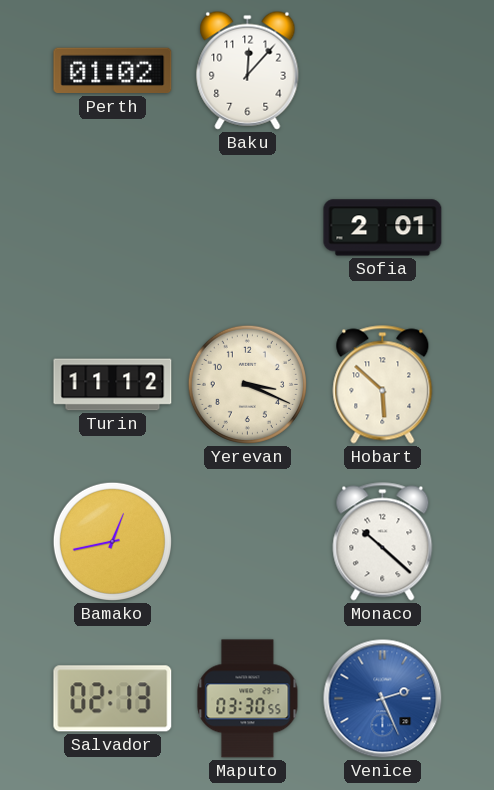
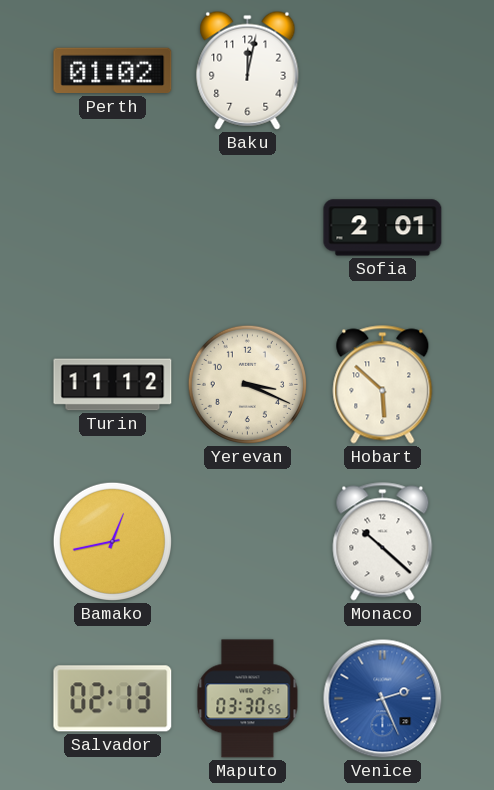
Baku: 12:07 -> 12:02
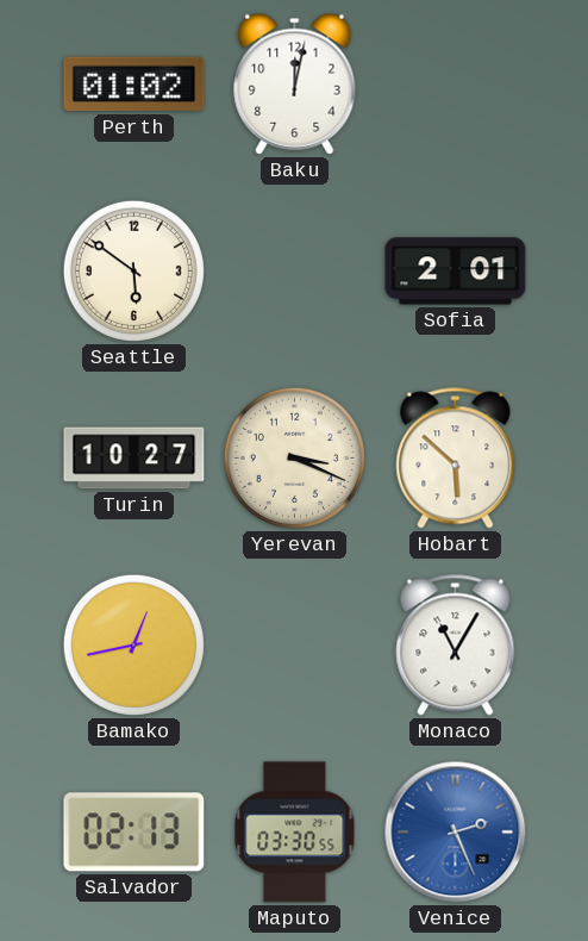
Seattle: none -> 5:51
Turin: 11:12 -> 10:27
Monaco: 10:22 -> 11:05
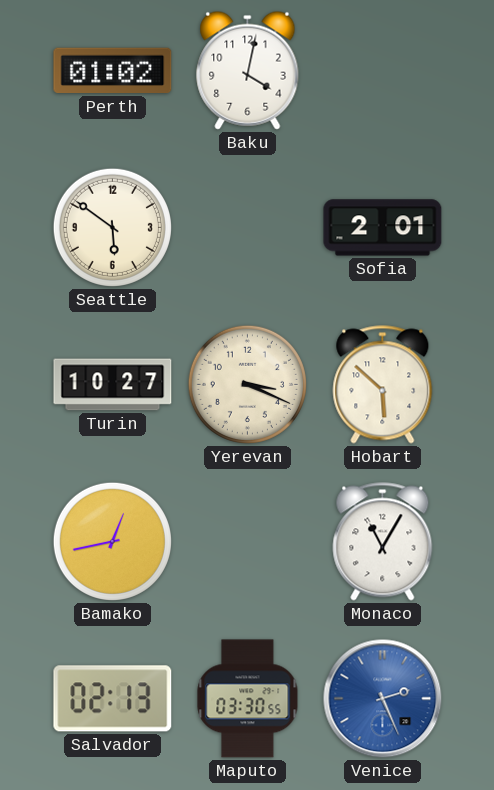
Baku: 12:02 -> 4:02
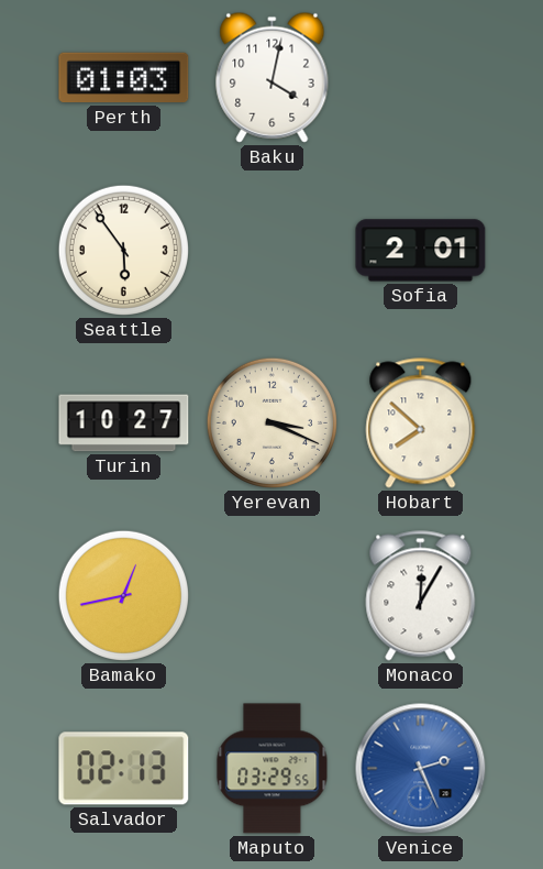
Perth: 01:02 -> 01:03
Seattle: 5:51 -> 5:54
Hobart: 5:52 -> 7:52
Monaco: 11:05 -> 12:05
Maputo: 03:30 -> 03:29
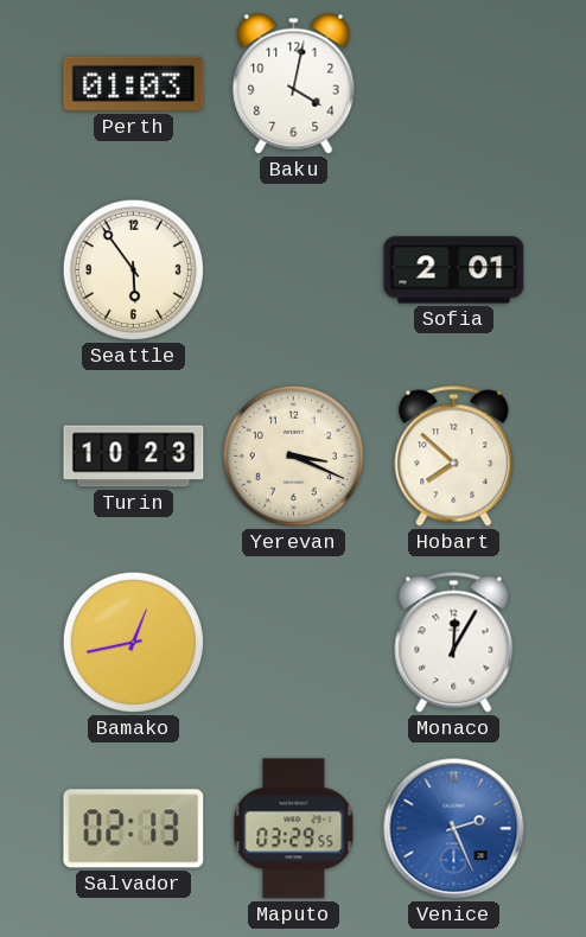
Turin: 10:27 -> 10:23
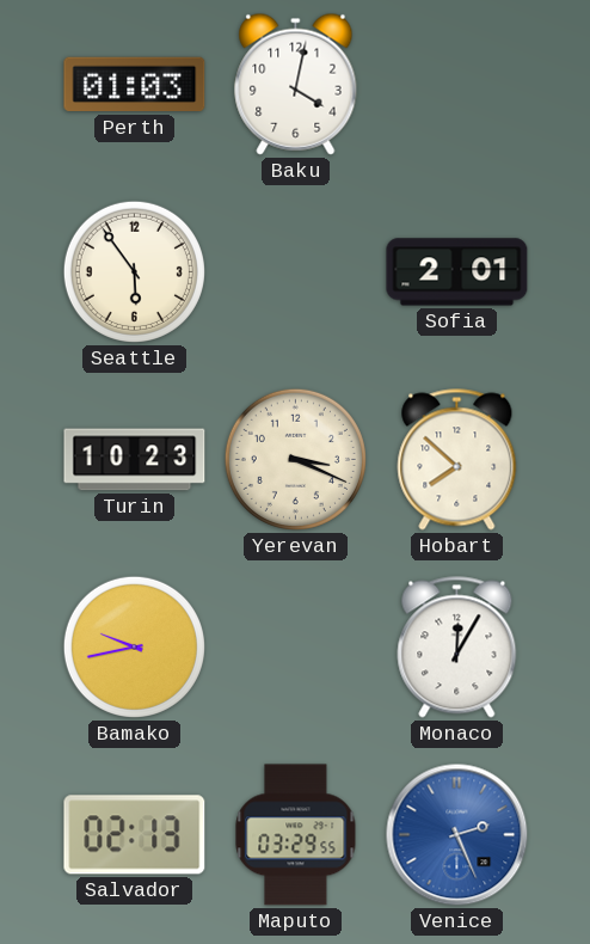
Bamako: 12:43 -> 9:43
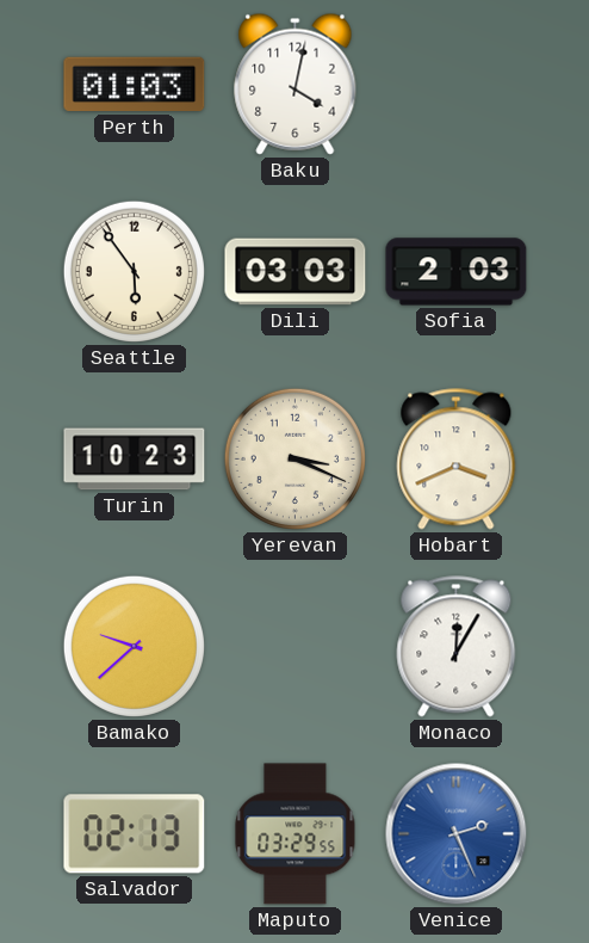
Dili: none -> 03:03
Sofia: 2:01 -> 2:03
Hobart: 7:52 -> 3:41
Bamako: 9:43 -> 9:38
